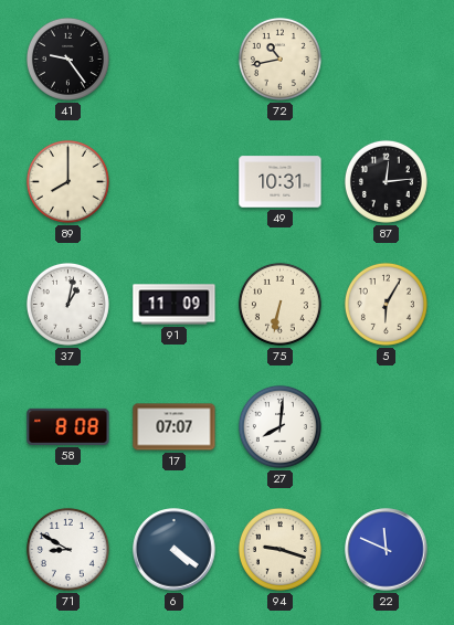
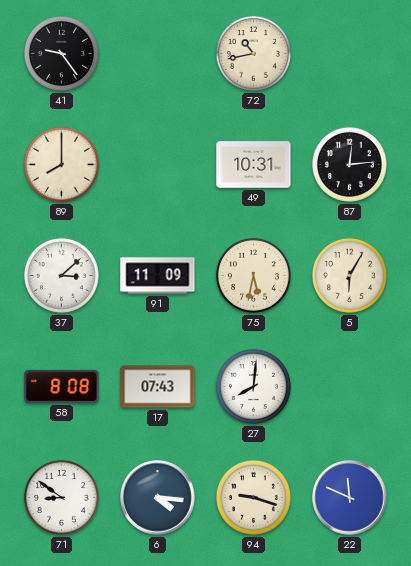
37: 1:02 -> 3:08
75: 6:32 -> 5:32
17: 07:07 -> 07:43
71: 8:50 -> 8:51
6: 4:21 -> 4:16
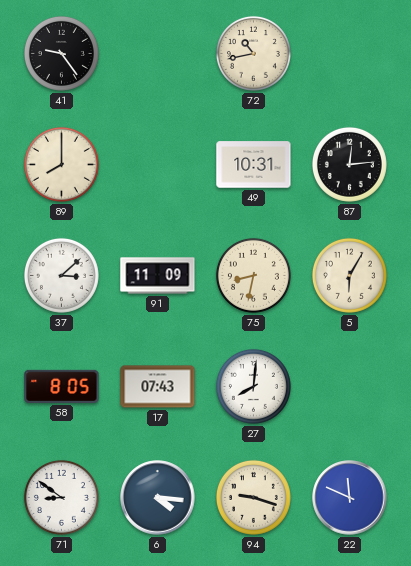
75: 5:32 -> 8:32
58: 8:08 -> 8:05
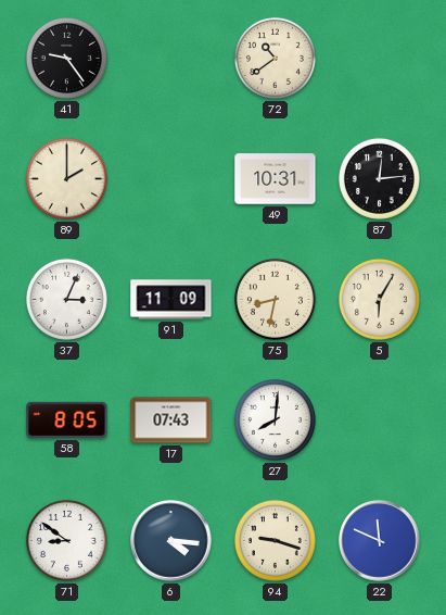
72: 10:43 -> 10:39
89: 8:00 -> 2:00
37: 3:08 -> 3:04
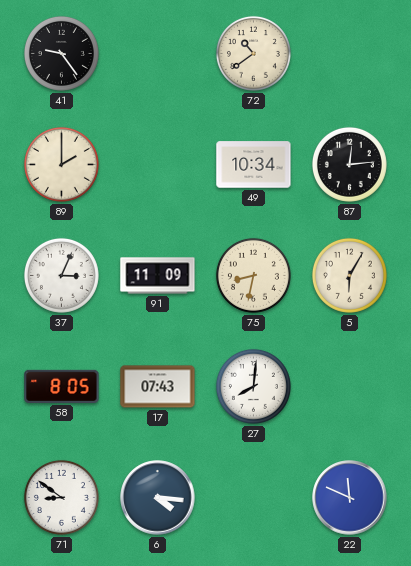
49: 10:31 -> 10:34
94: 9:18 -> none
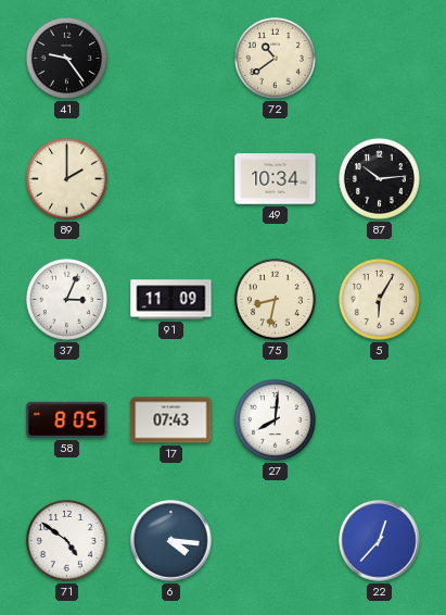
87: 12:14 -> 10:14
71: 8:51 -> 4:51
22: 11:49 -> 12:37
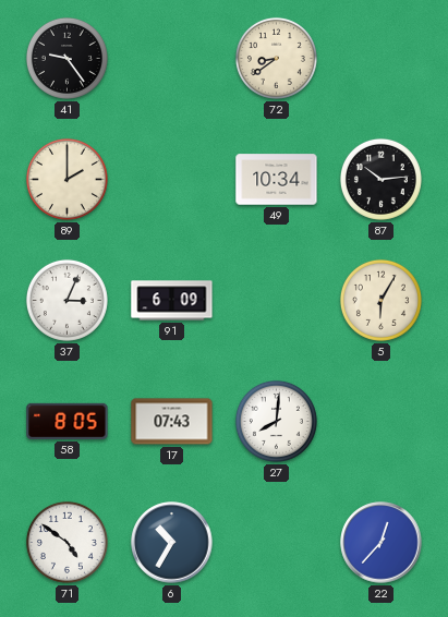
72: 10:39 -> 8:39
91: 11:09 -> 6:09
75: 8:32 -> none
6: 4:16 -> 10:35
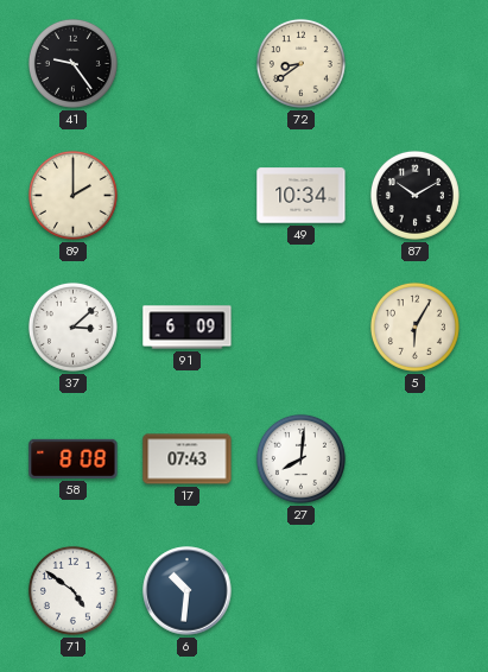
87: 10:14 -> 10:10
37: 3:04 -> 3:08
58: 8:05 -> 8:08
6: 10:35 -> 10:31
22: 12:37 -> none
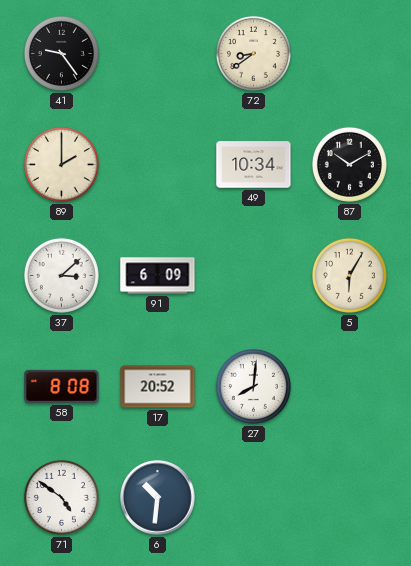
17: 07:43 -> 20:52
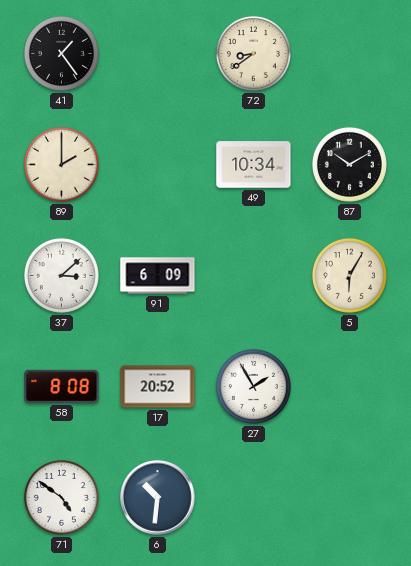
41: 9:24 -> 1:24
27: 8:01 -> 1:55
